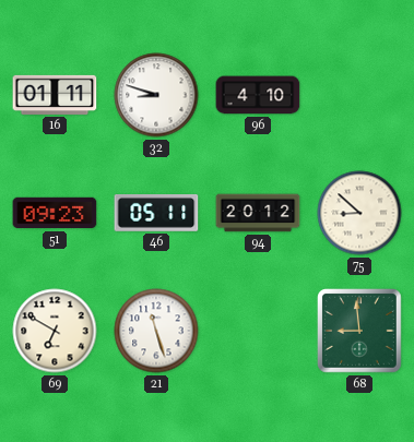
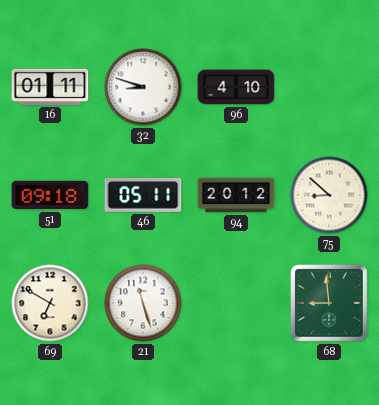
51: 09:23 -> 09:18
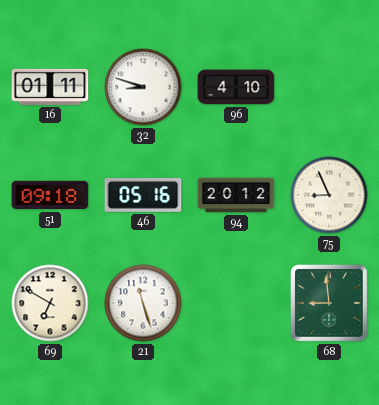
46: 05:11 -> 05:16
75: 8:52 -> 8:56
